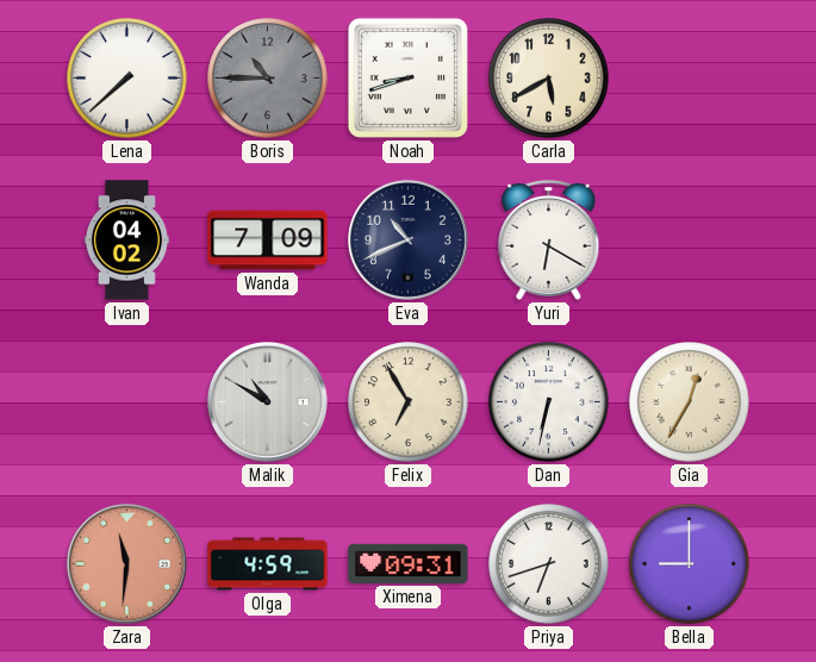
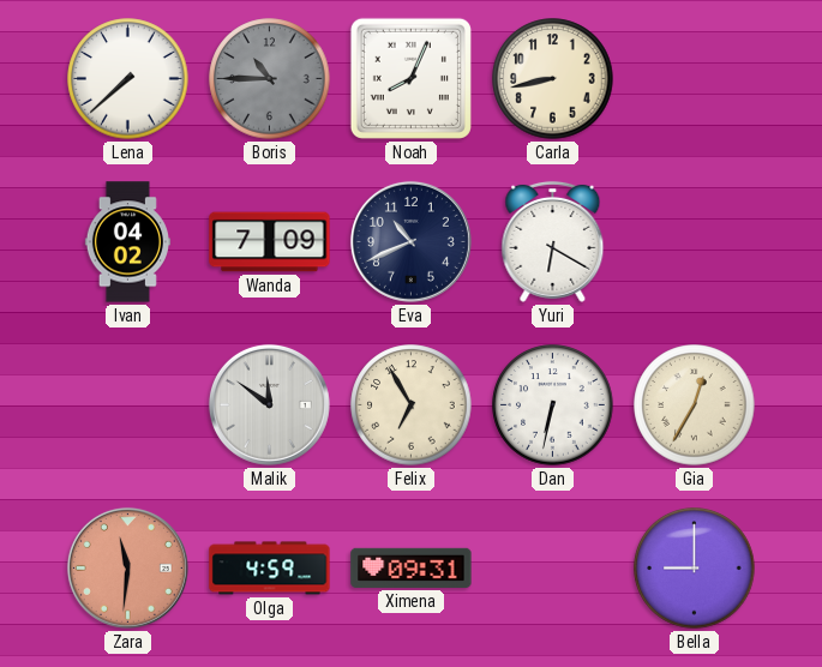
Noah: 8:42 -> 8:04
Carla: 5:40 -> 8:43
Malik: 10:50 -> 11:51
Priya: 6:42 -> none
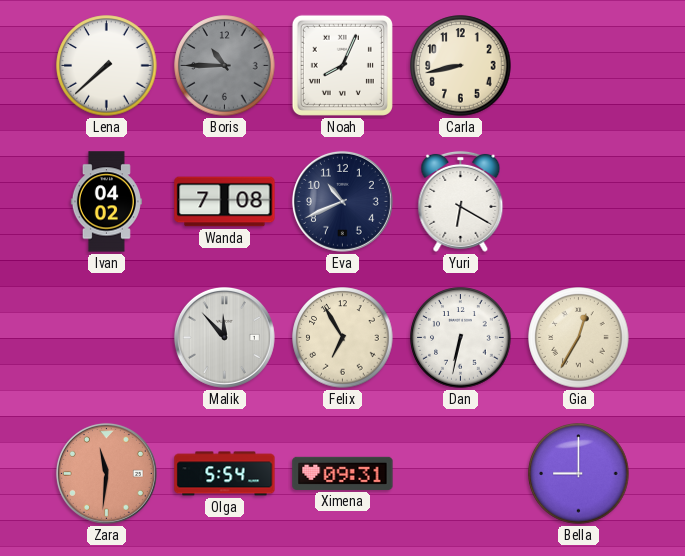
Wanda: 7:09 -> 7:08
Malik: 11:51 -> 11:53
Olga: 4:59 -> 5:54
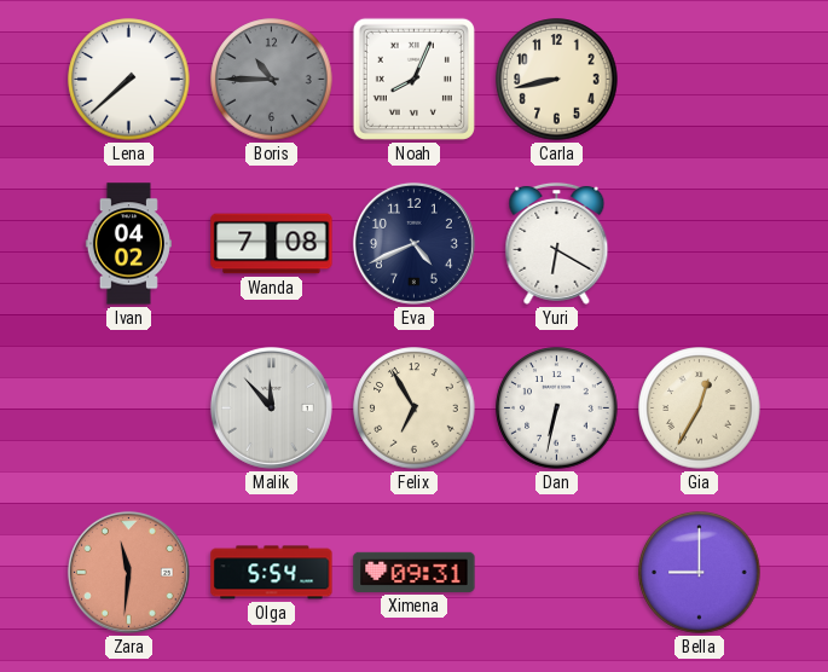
Eva: 10:41 -> 4:41
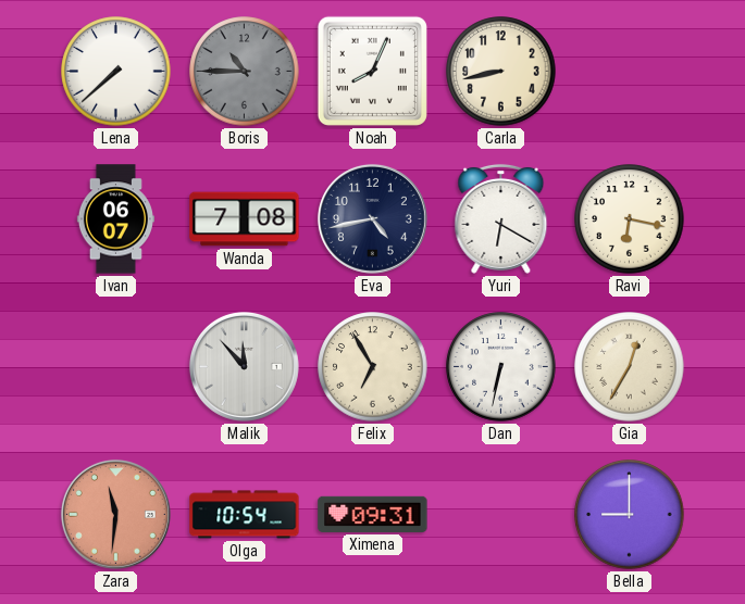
Ivan: 04:02 -> 06:07
Eva: 4:41 -> 4:43
Ravi: none -> 6:17
Olga: 5:54 -> 10:54
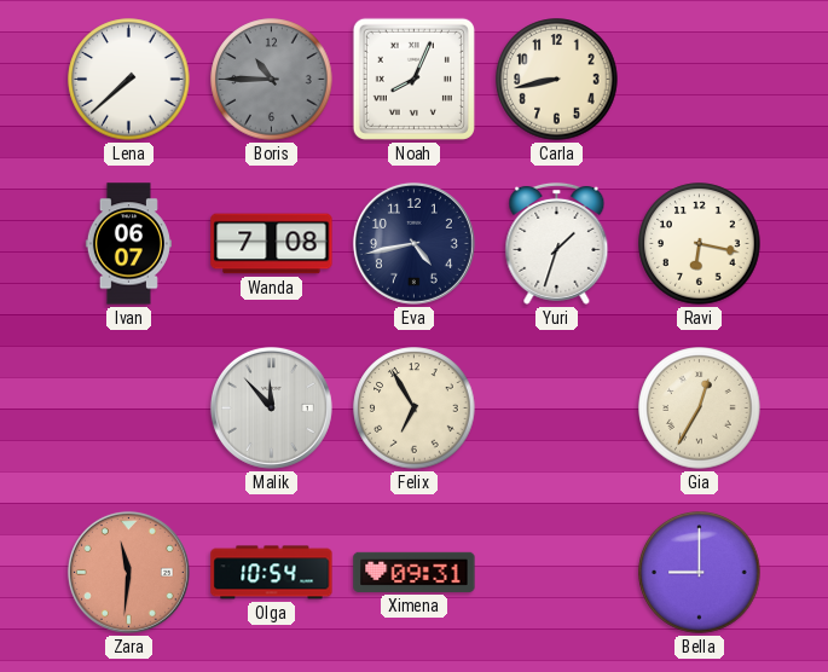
Yuri: 6:20 -> 1:33
Dan: 6:32 -> none
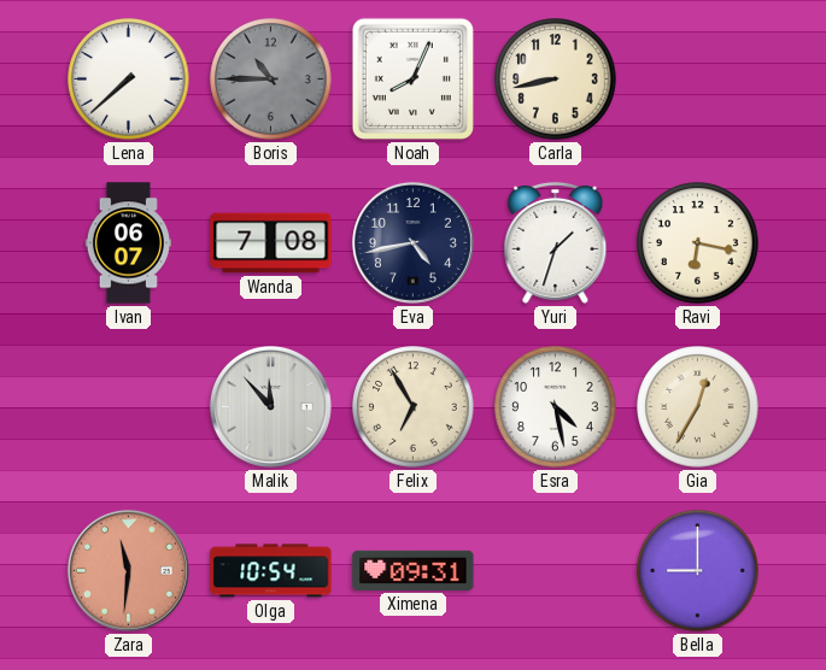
Esra: none -> 4:28
